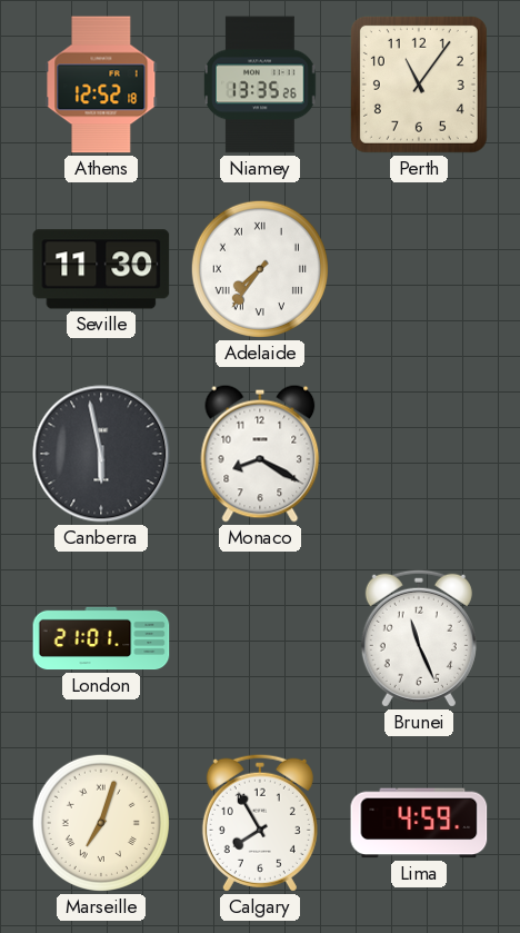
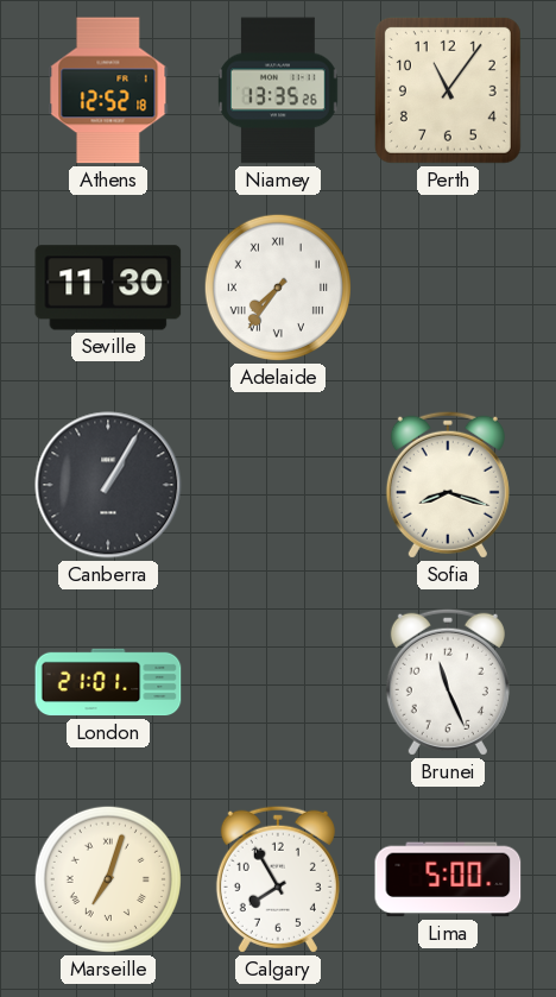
Canberra: 5:58 -> 1:05
Monaco: 8:20 -> none
Sofia: none -> 8:18
Lima: 4:59 -> 5:00
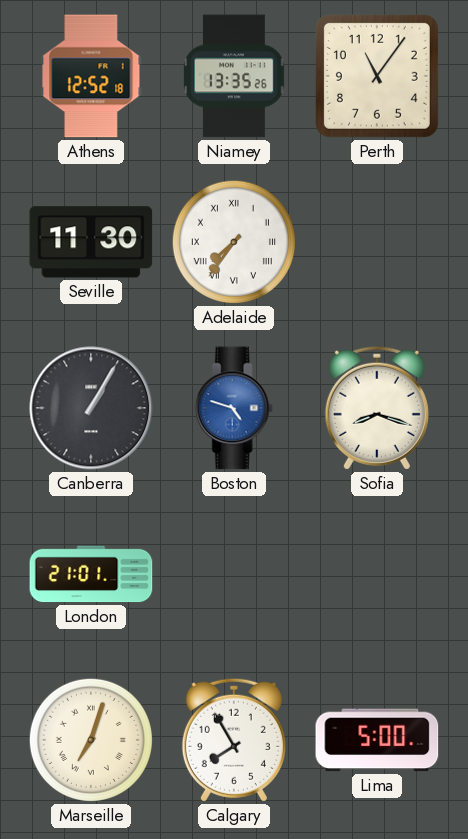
Boston: none -> 4:48
Brunei: 11:26 -> none
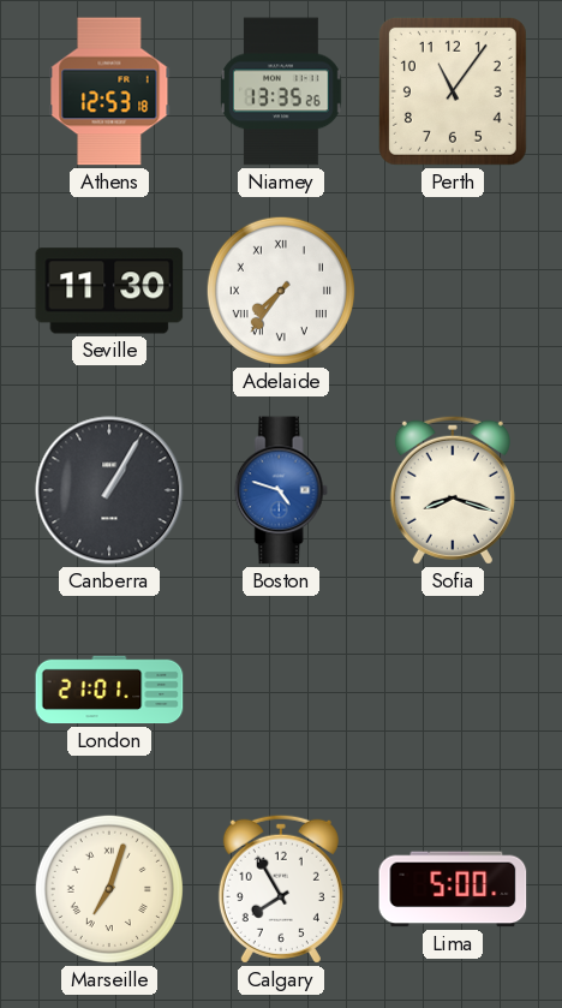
Athens: 12:52 -> 12:53
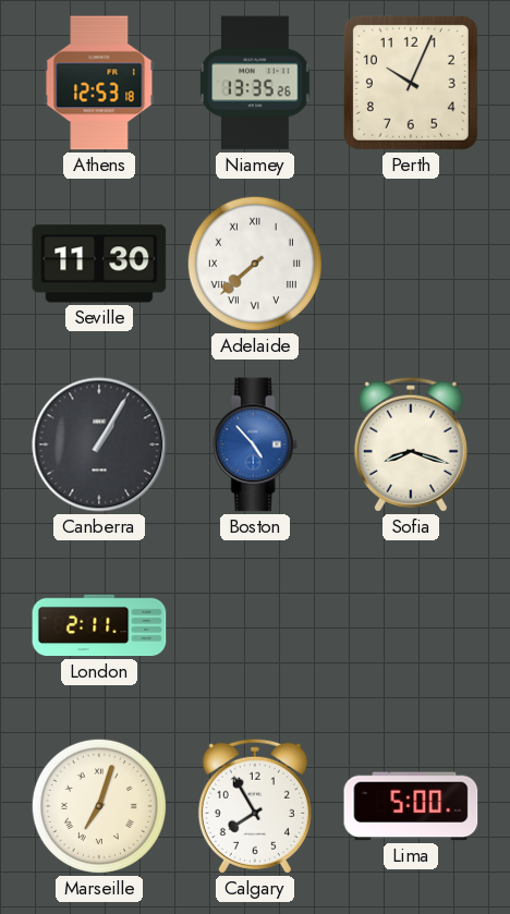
Perth: 11:06 -> 10:04
Adelaide: 7:36 -> 7:38
Boston: 4:48 -> 4:53
London: 21:01 -> 2:11
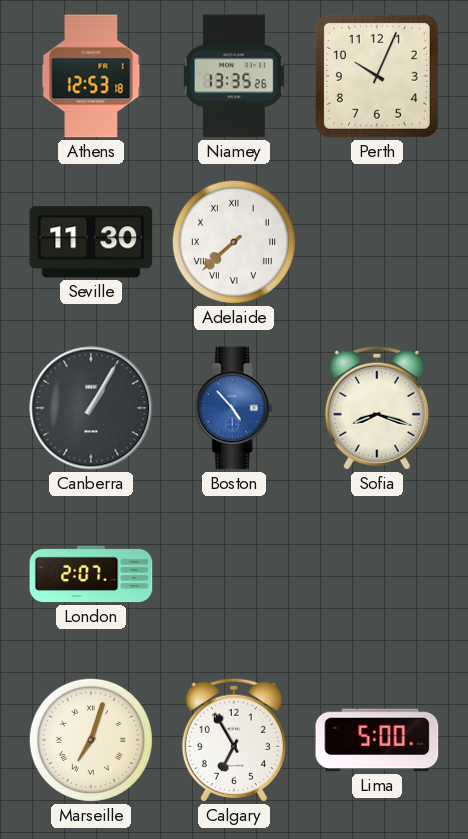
London: 2:11 -> 2:07
Calgary: 7:55 -> 6:55
